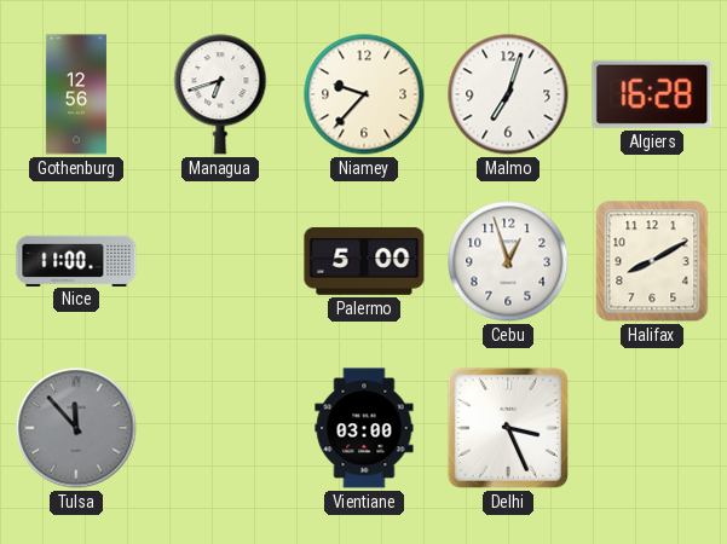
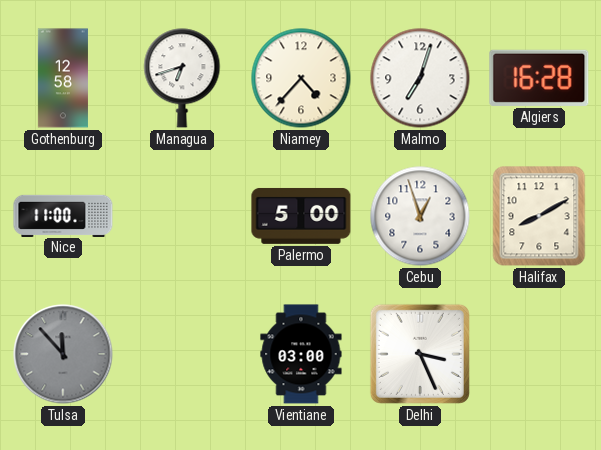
Gothenburg: 12:56 -> 12:58
Niamey: 9:37 -> 4:37
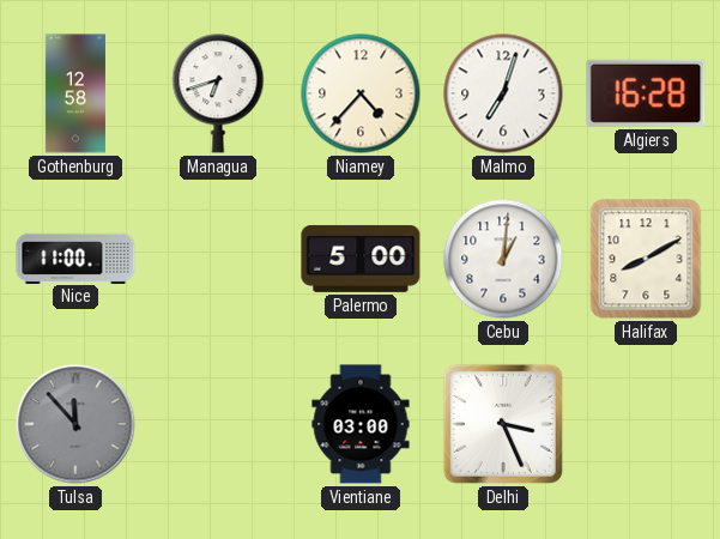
Cebu: 12:57 -> 1:01
